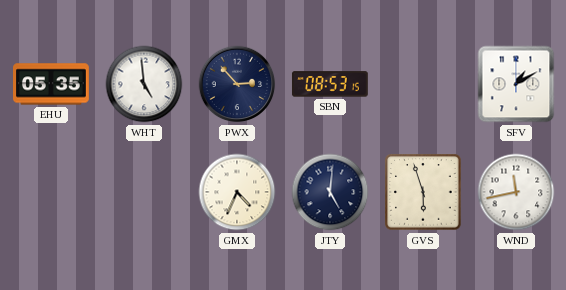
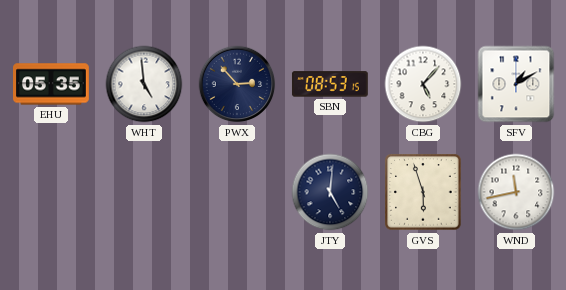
CBG: none -> 5:07
GMX: 4:34 -> none
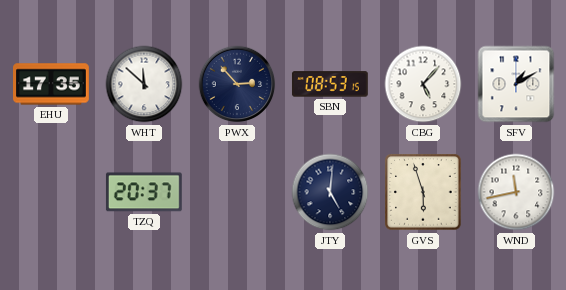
EHU: 05:35 -> 17:35
WHT: 4:59 -> 11:52
TZQ: none -> 20:37
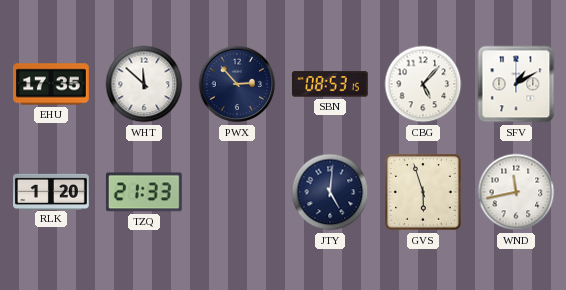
RLK: none -> 1:20
TZQ: 20:37 -> 21:33
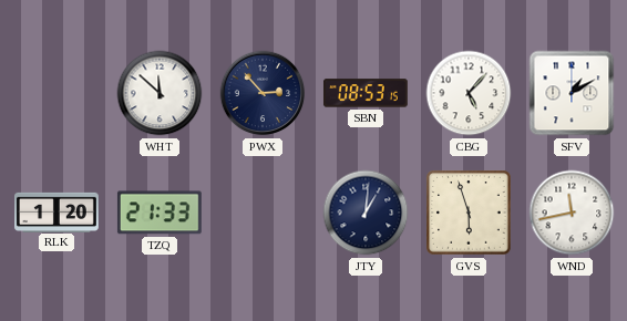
EHU: 17:35 -> none
JTY: 5:01 -> 1:01
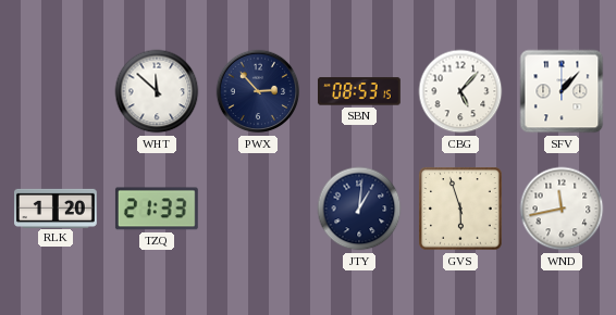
SFV: 1:10 -> 1:07
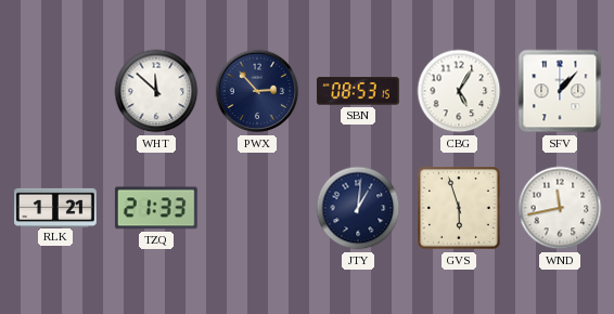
CBG: 5:07 -> 5:05
RLK: 1:20 -> 1:21
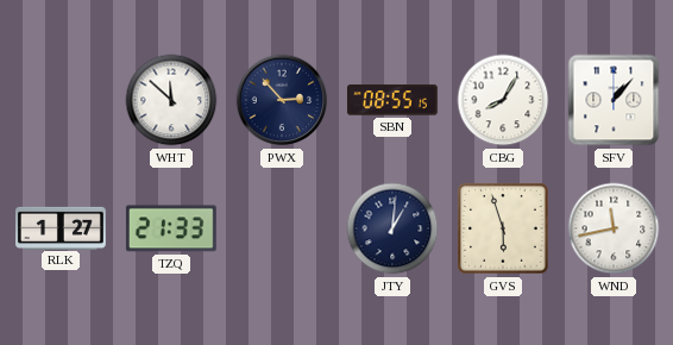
SBN: 08:53 -> 08:55
CBG: 5:05 -> 8:05
RLK: 1:21 -> 1:27
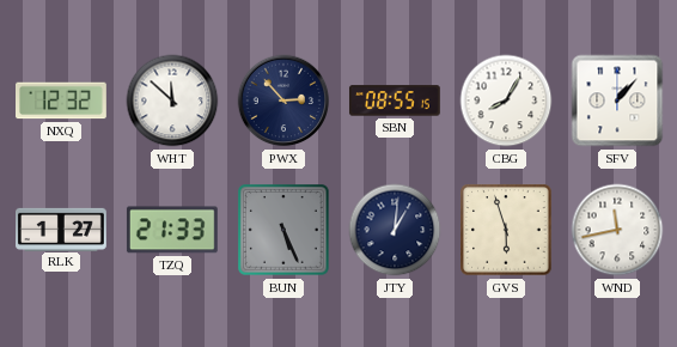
NXQ: none -> 12:32
BUN: none -> 5:26
